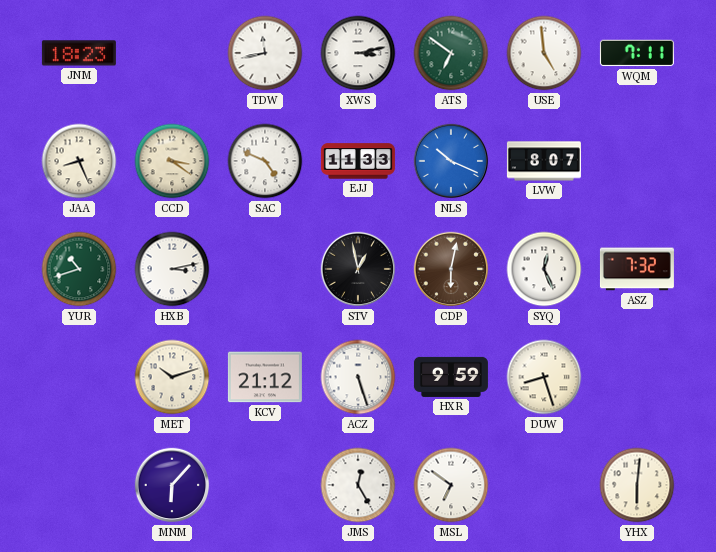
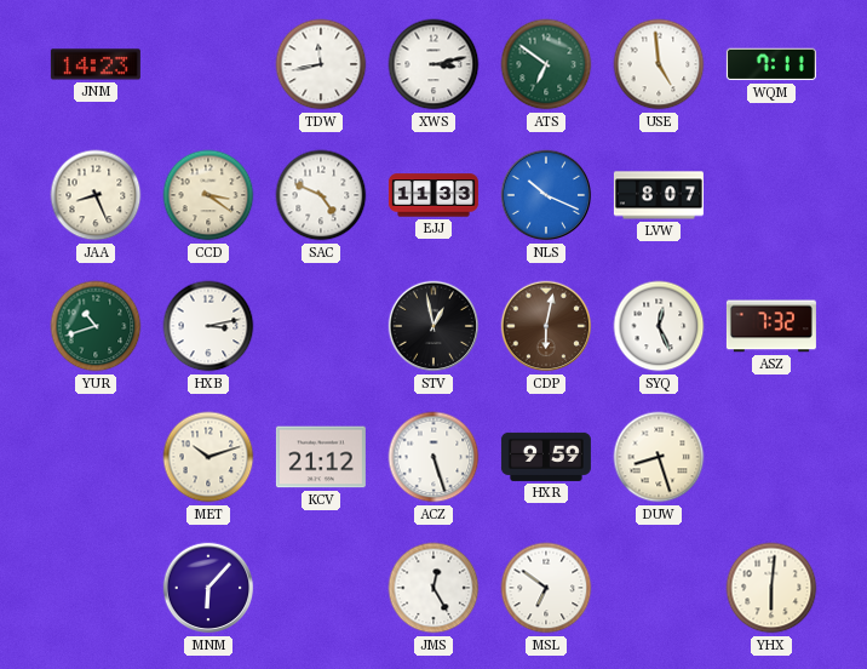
JNM: 18:23 -> 14:23
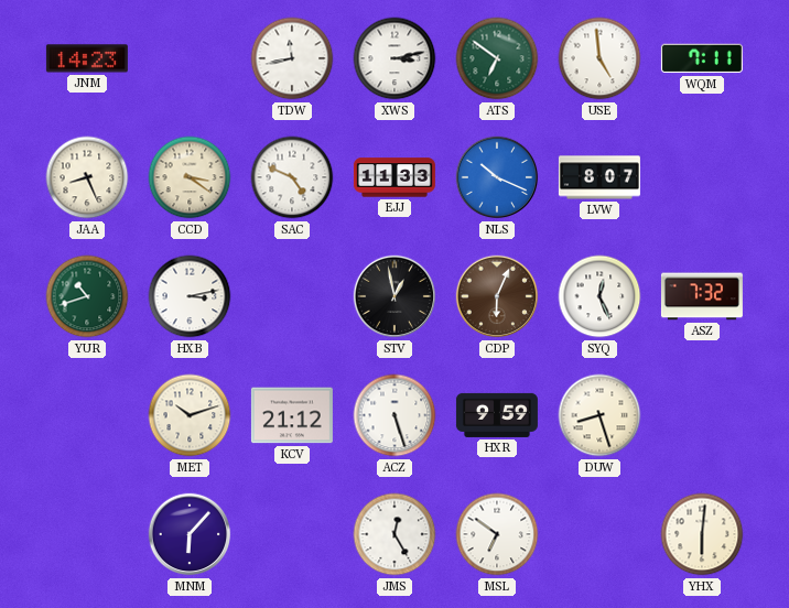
CDP: 6:02 -> 6:04
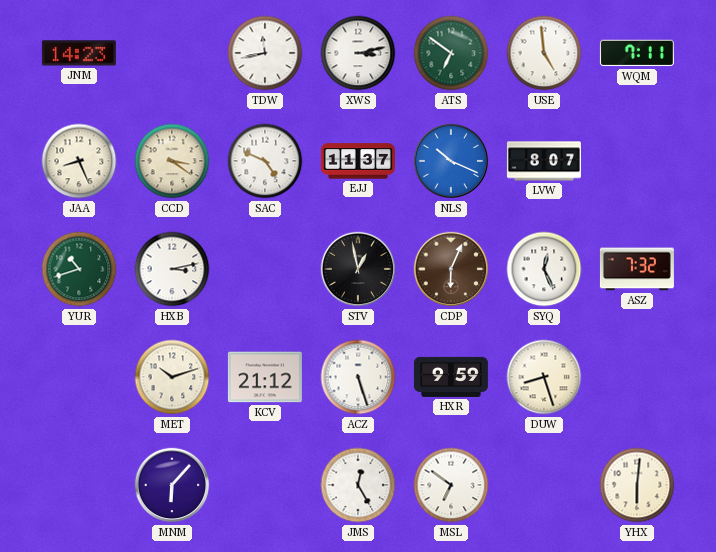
EJJ: 11:33 -> 11:37
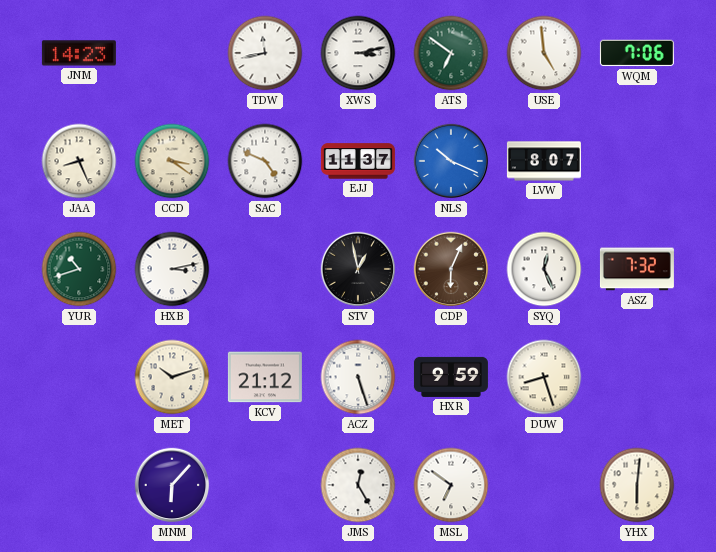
WQM: 7:11 -> 7:06
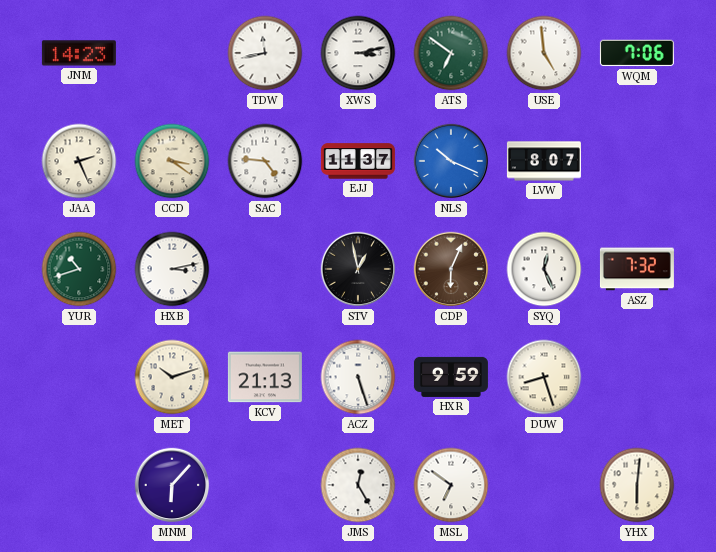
JAA: 8:26 -> 2:26
SAC: 4:49 -> 4:46
KCV: 21:12 -> 21:13
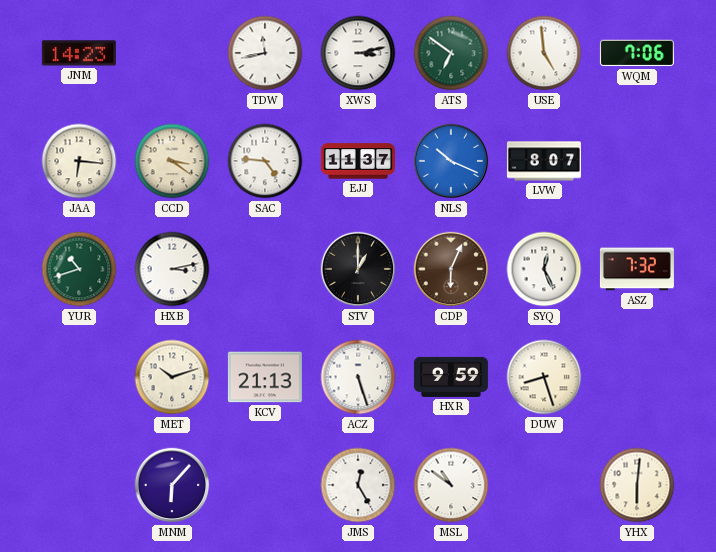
JAA: 2:26 -> 6:16
STV: 12:58 -> 1:00
MSL: 6:51 -> 10:51
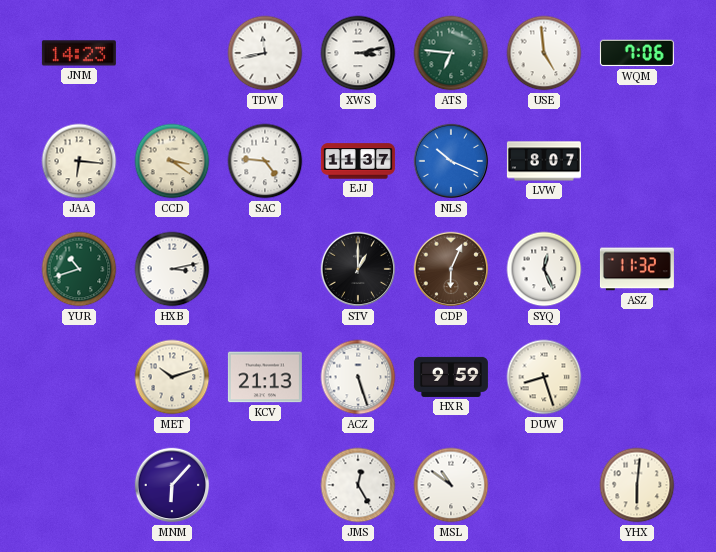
ATS: 6:51 -> 6:46
ASZ: 7:32 -> 11:32
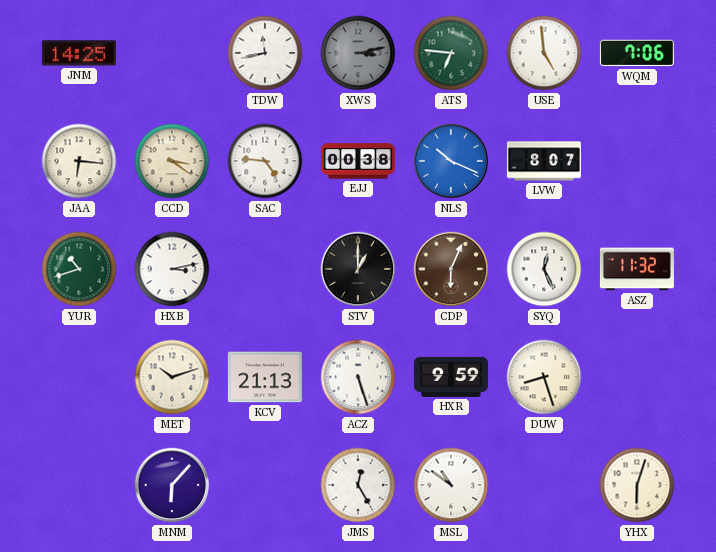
JNM: 14:23 -> 14:25
XWS dial: white -> grey
EJJ: 11:37 -> 00:38
YHX: 6:01 -> 6:03
